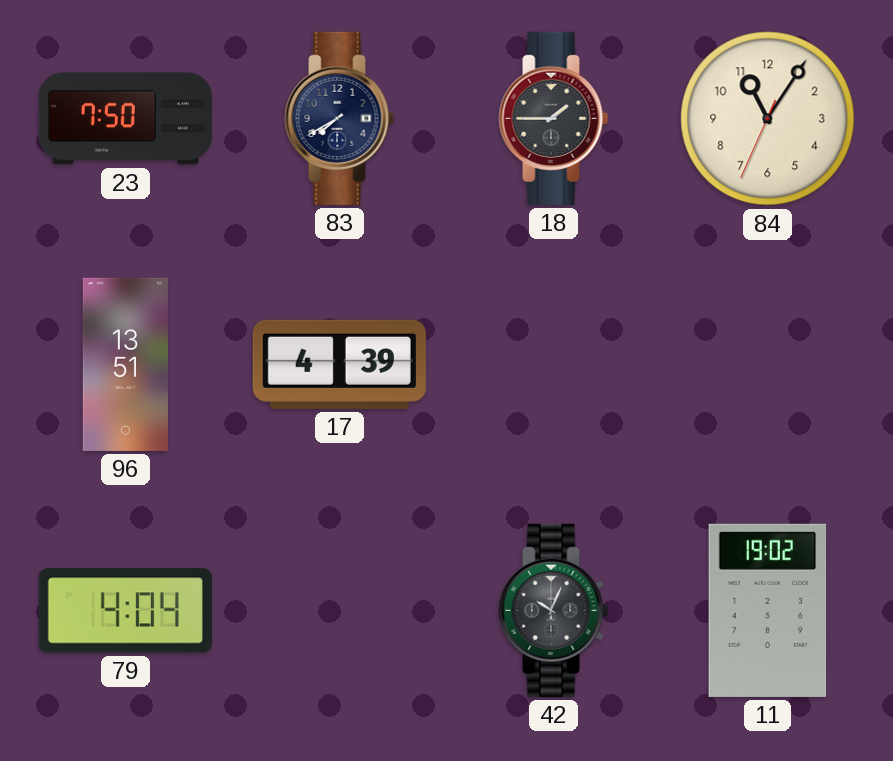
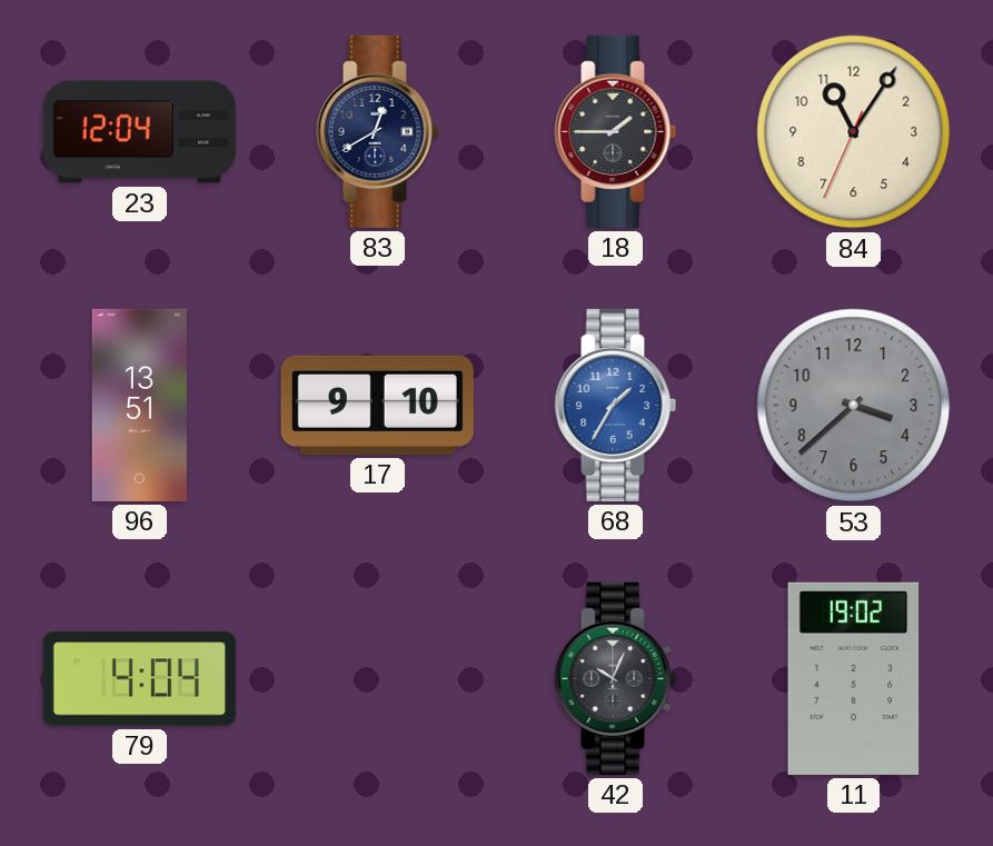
23: 7:50 -> 12:04
83: 7:40 -> 12:40
17: 4:39 -> 9:10
68: none -> 1:35
53: none -> 3:38
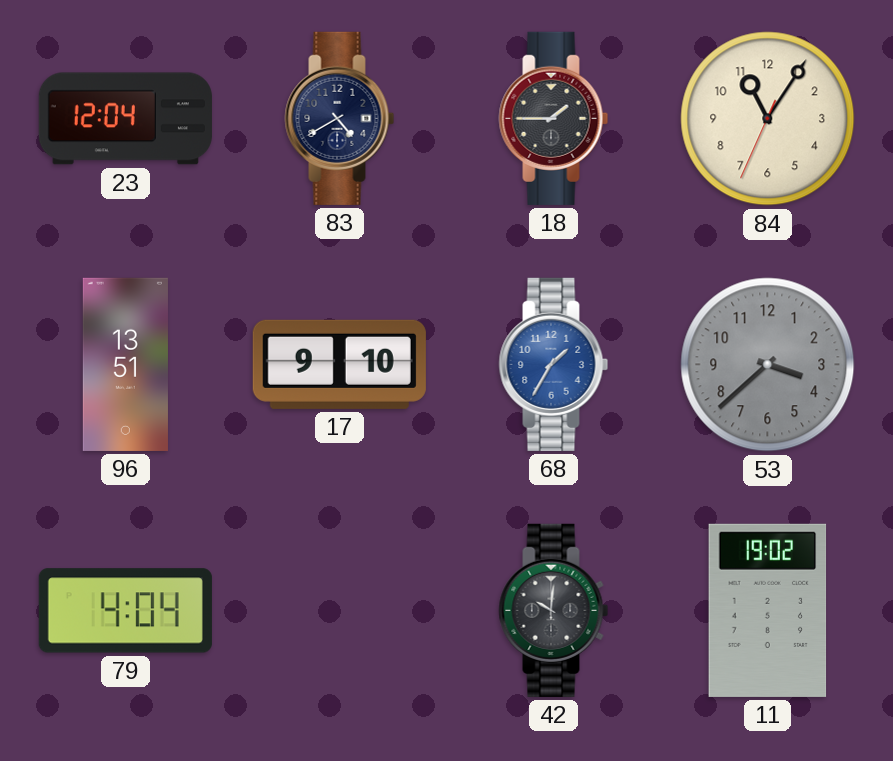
83: 12:40 -> 4:40
42: 10:04 -> 10:01
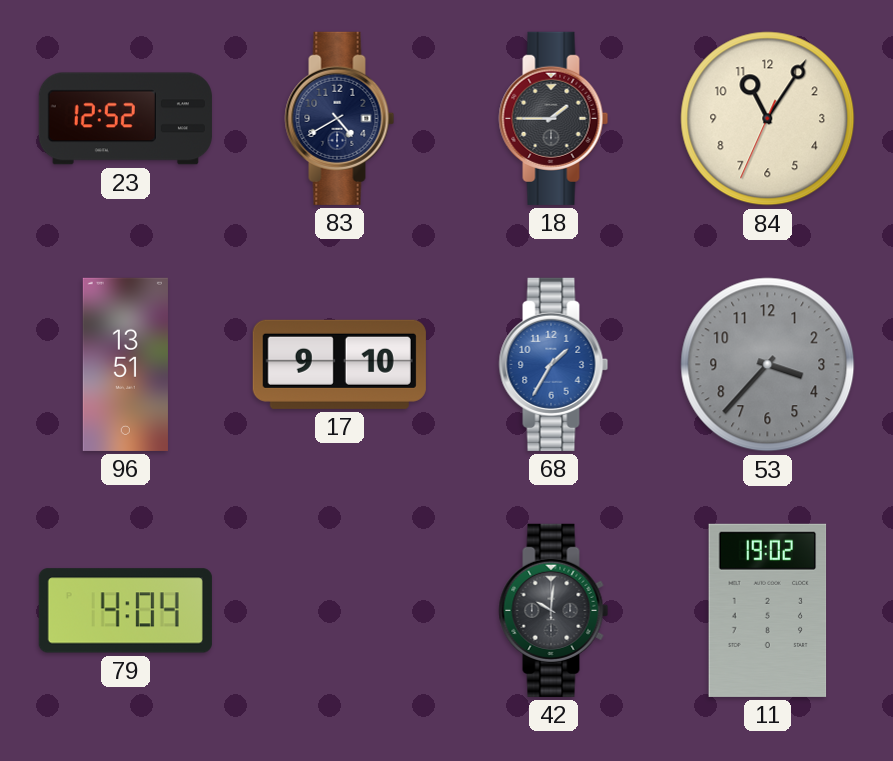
23: 12:04 -> 12:52
53: 3:38 -> 3:37
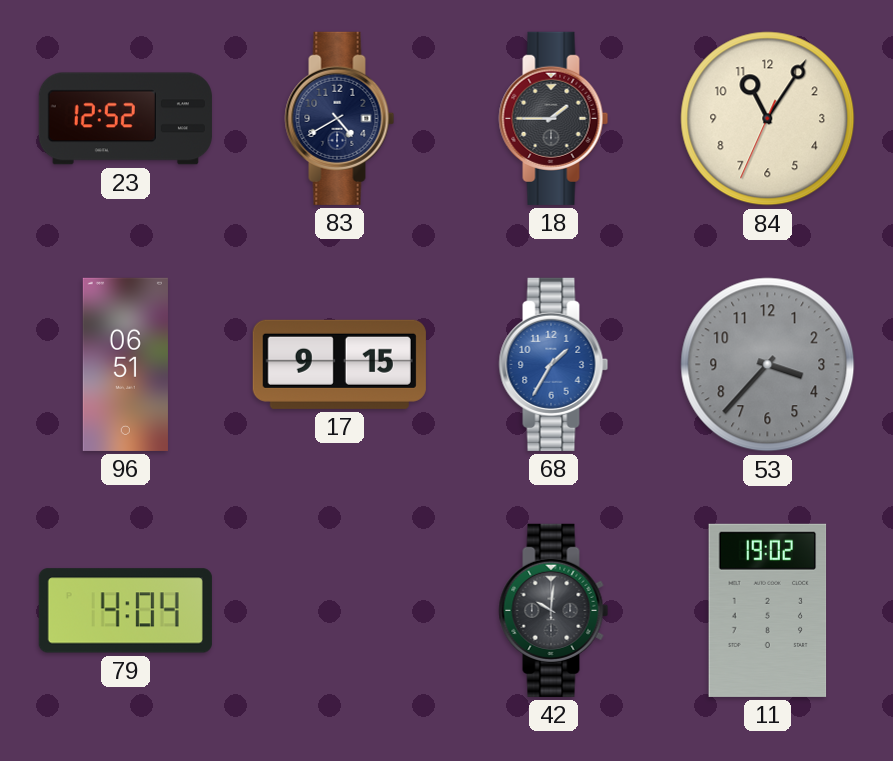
96: 13:51 -> 06:51
17: 9:10 -> 9:15
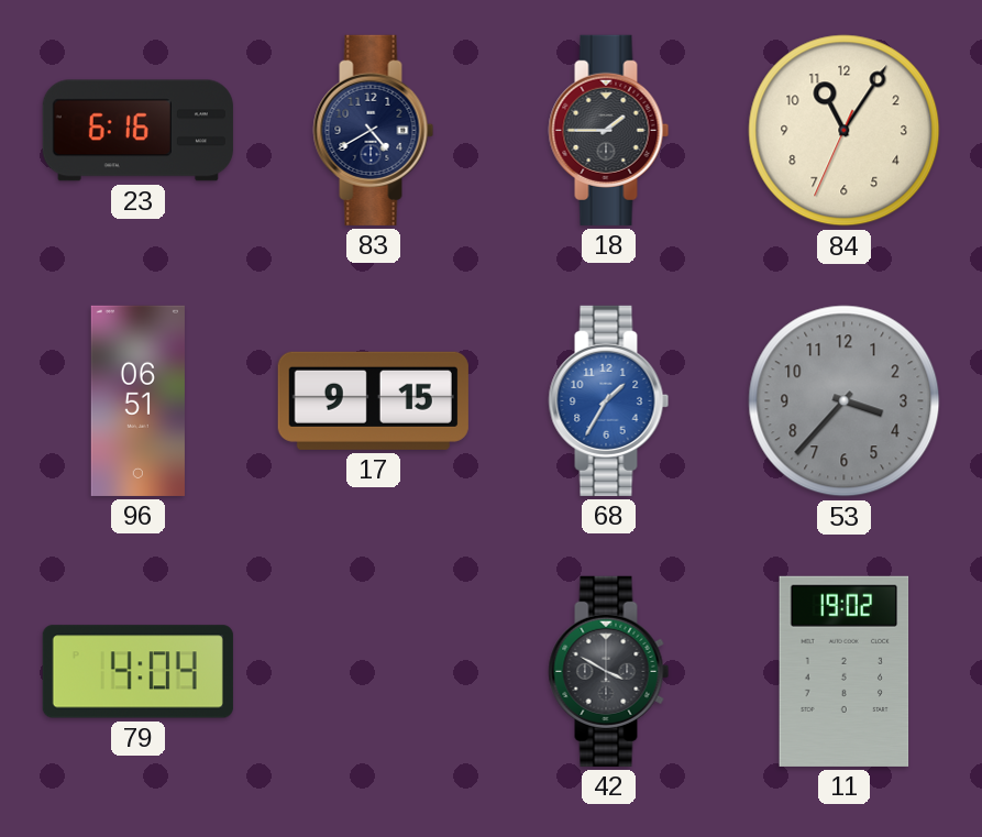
23: 12:52 -> 6:16
42: 10:01 -> 3:50
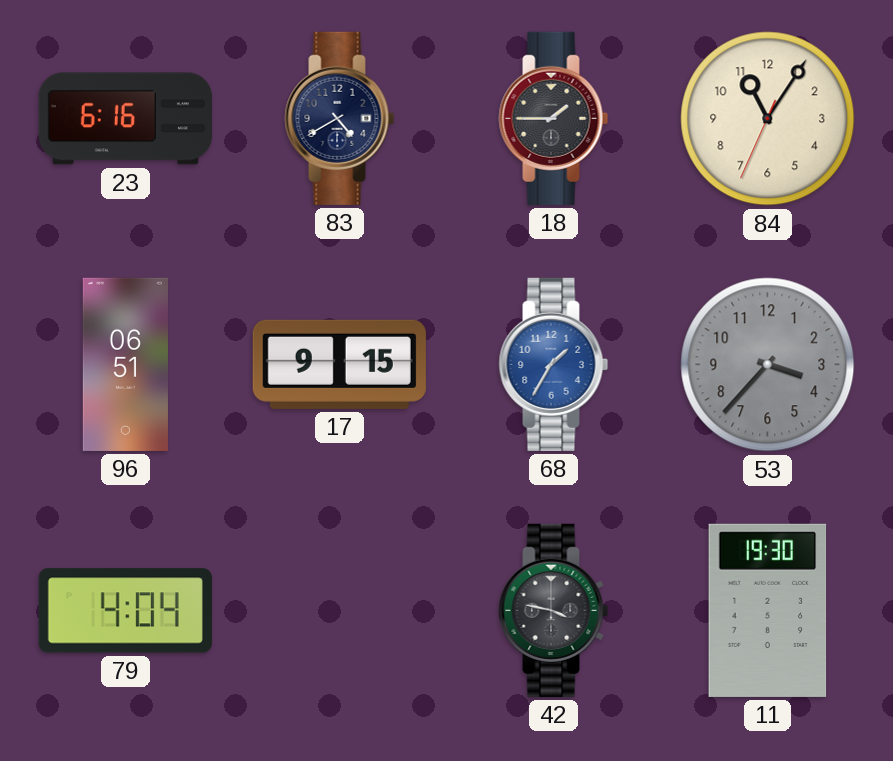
42: 3:50 -> 3:47
11: 19:02 -> 19:30
